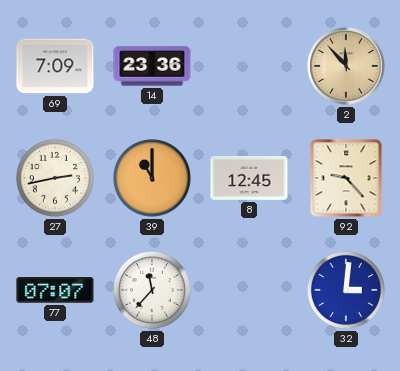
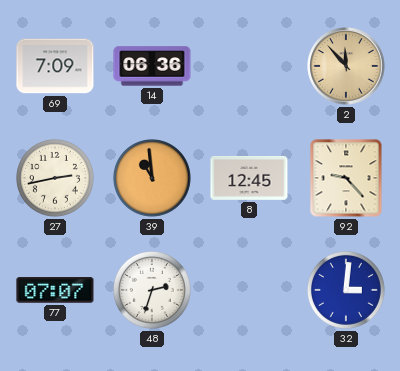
14: 23:36 -> 06:36
39: 11:00 -> 10:59
48: 11:37 -> 2:33
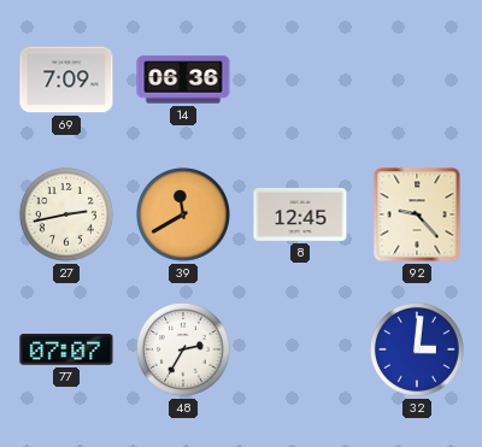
2: 11:53 -> none
39: 10:59 -> 11:40
48: 2:33 -> 2:35
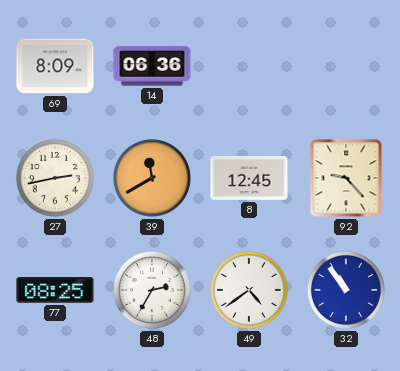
69: 7:09 -> 8:09
77: 07:07 -> 08:25
49: none -> 4:39
32: 3:01 -> 10:54
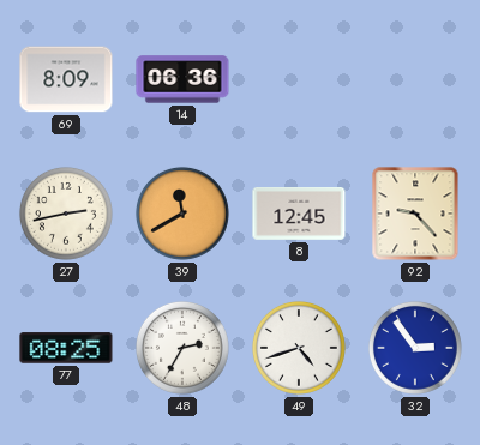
49: 4:39 -> 4:42
32: 10:54 -> 2:54
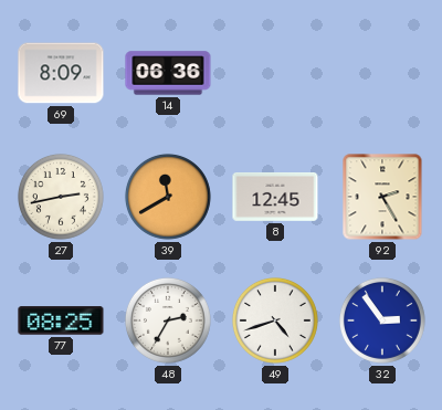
92: 9:23 -> 2:25
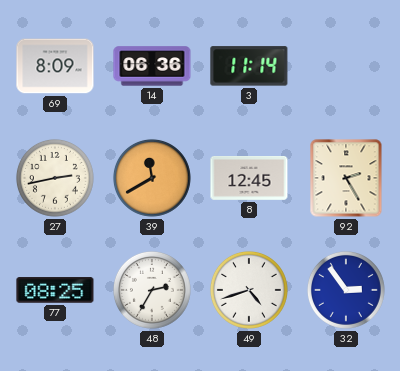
3: none -> 11:14
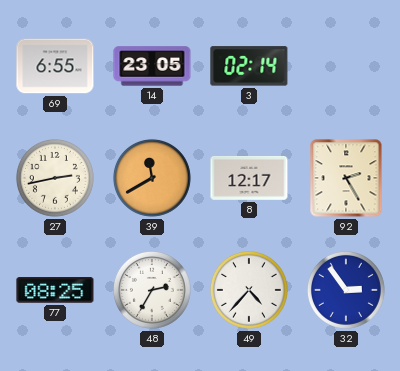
69: 8:09 -> 6:55
14: 06:36 -> 23:05
3: 11:14 -> 02:14
8: 12:45 -> 12:17
49: 4:42 -> 4:37
